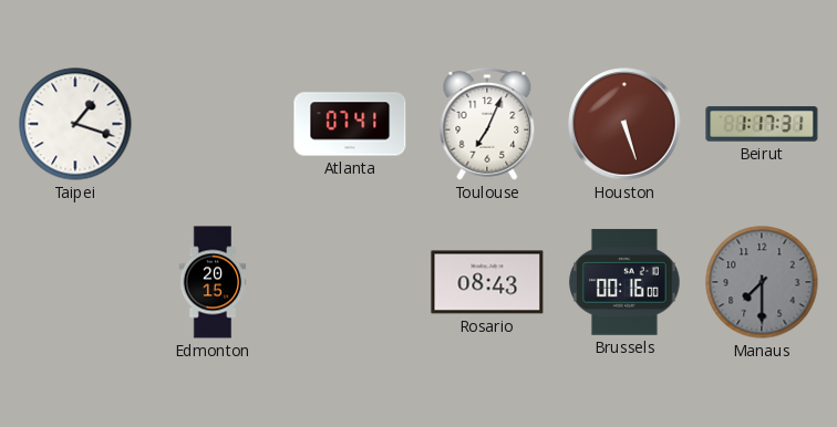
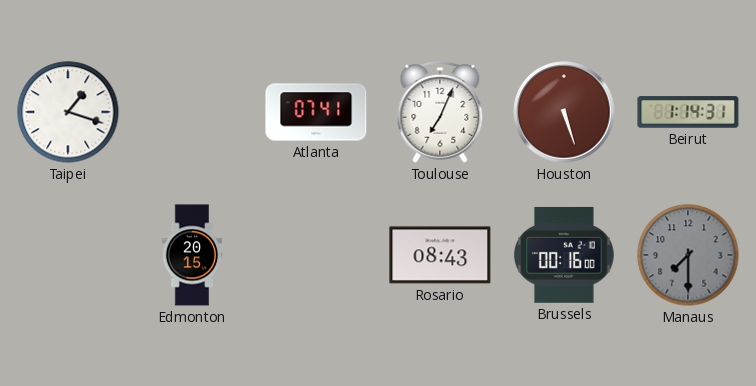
Beirut: 1:17 -> 1:14
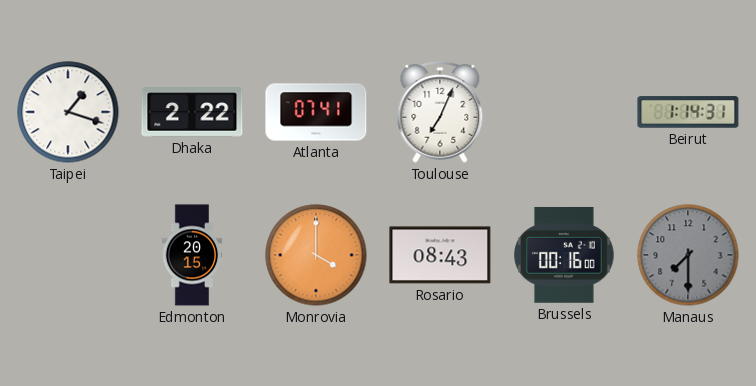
Dhaka: none -> 2:22
Houston: 5:27 -> none
Monrovia: none -> 4:00
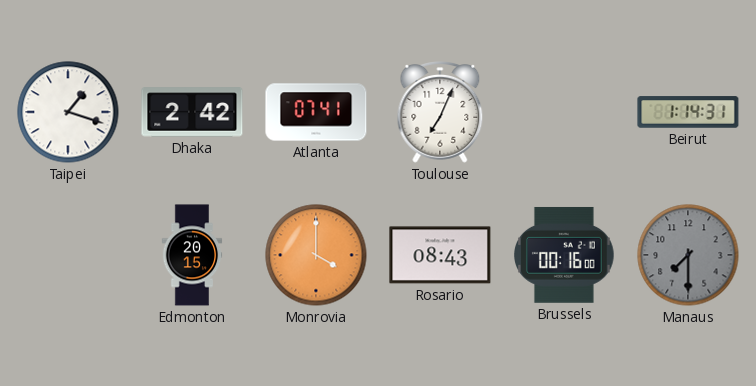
Dhaka: 2:22 -> 2:42
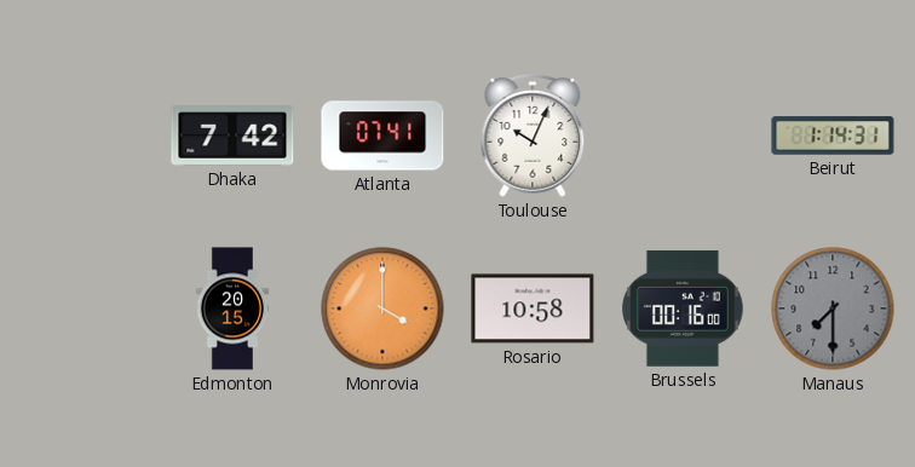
Taipei: 1:18 -> none
Dhaka: 2:42 -> 7:42
Toulouse: 7:04 -> 10:04
Rosario: 08:43 -> 10:58
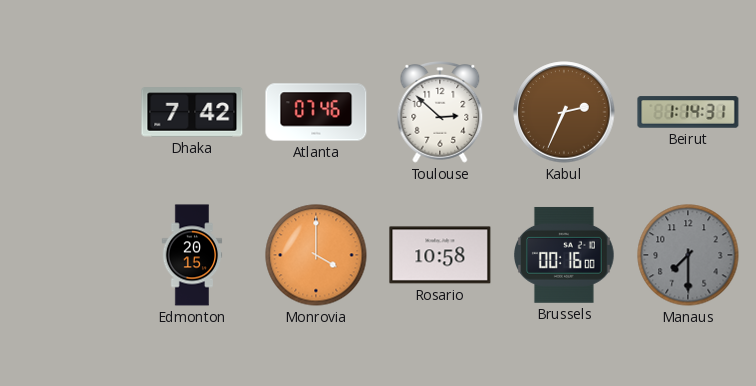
Atlanta: 07:41 -> 07:46
Toulouse: 10:04 -> 2:52
Kabul: none -> 2:34
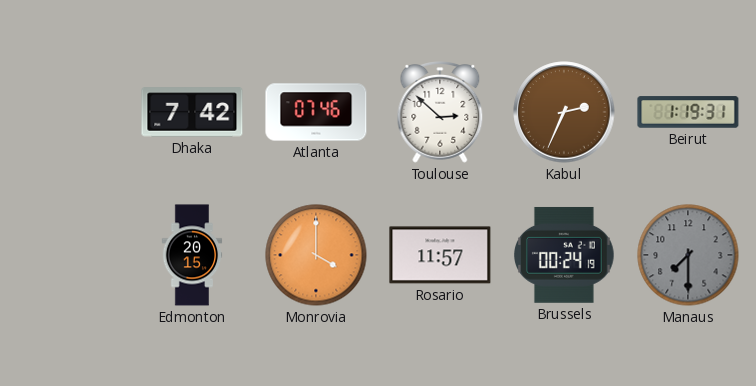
Beirut: 1:14 -> 1:19
Rosario: 10:58 -> 11:57
Brussels: 00:16 -> 00:24
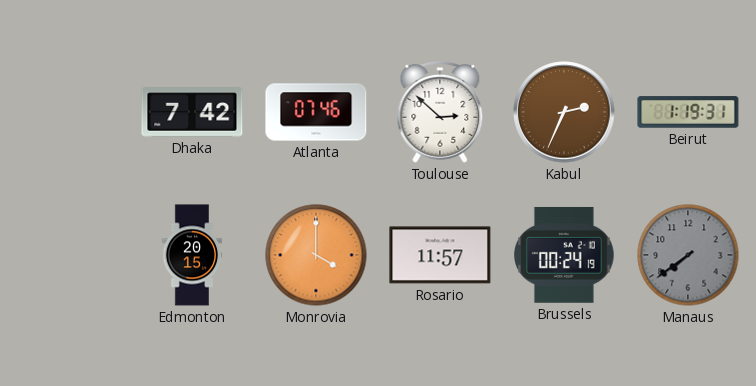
Manaus: 7:30 -> 7:39
